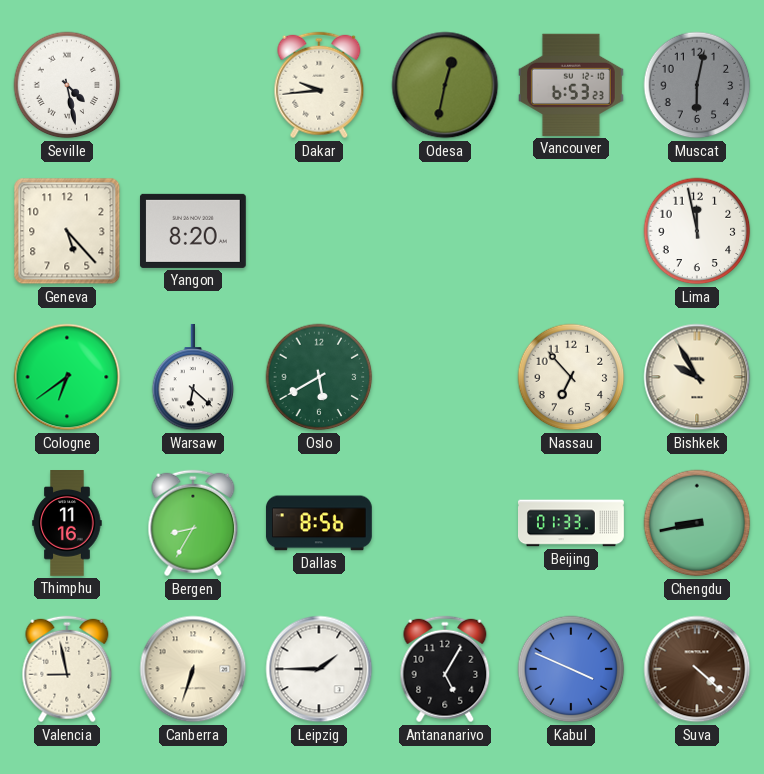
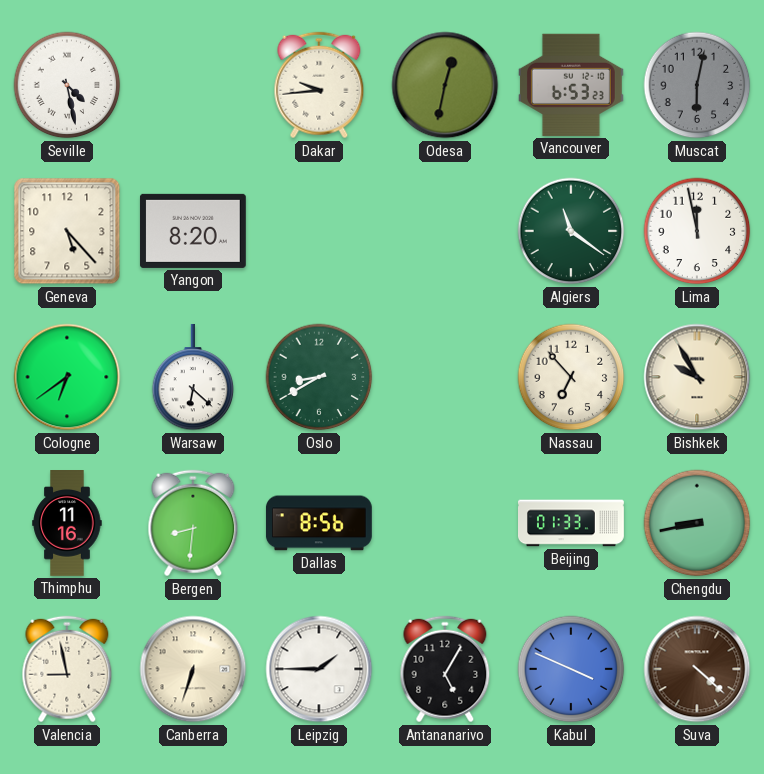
Algiers: none -> 11:21
Oslo: 5:40 -> 8:40
Bergen: 8:35 -> 8:31
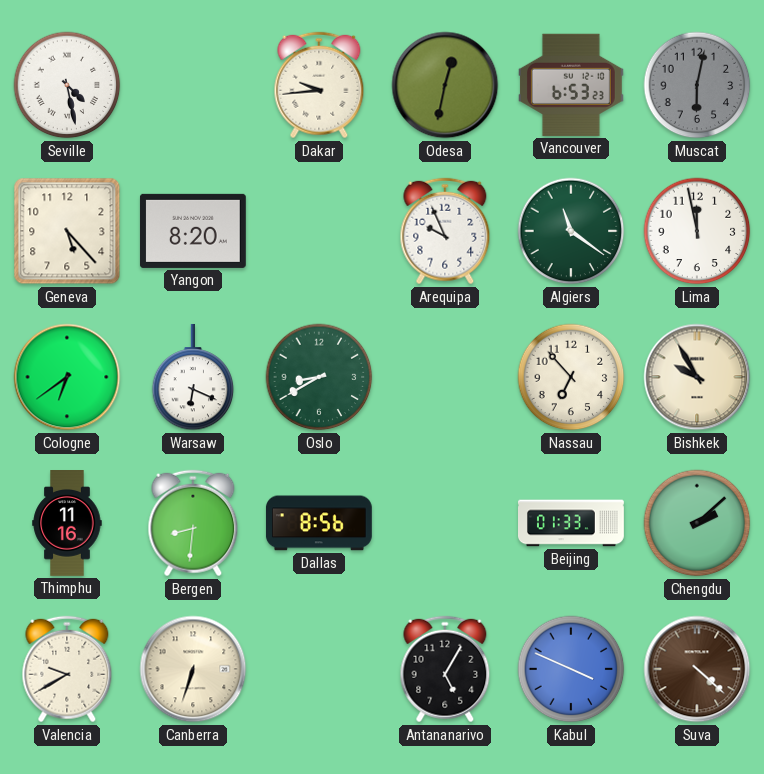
Arequipa: none -> 9:56
Warsaw: 6:22 -> 6:19
Chengdu: 8:43 -> 2:08
Valencia: 8:58 -> 9:40
Leipzig: 1:45 -> none
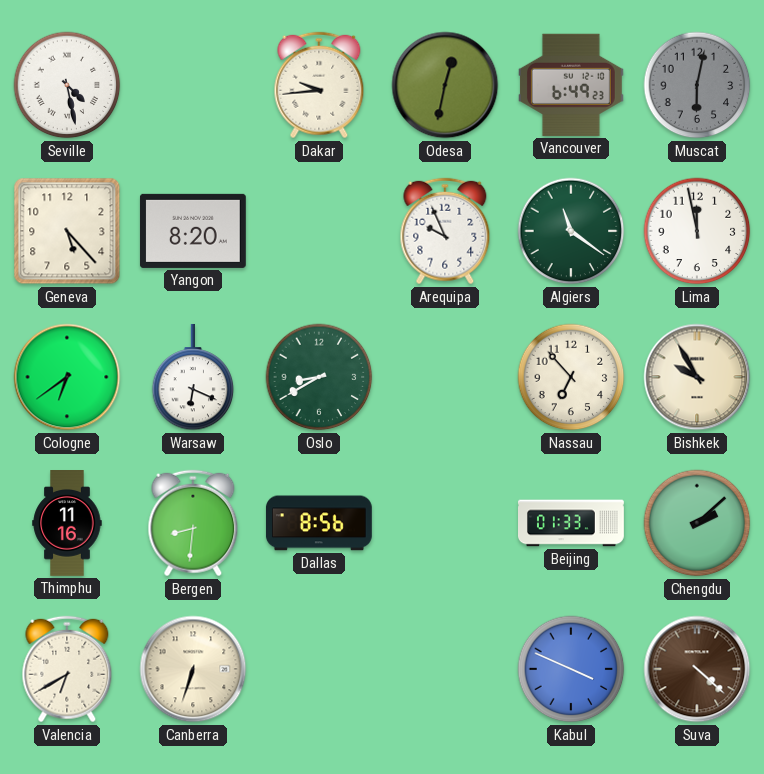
Vancouver: 6:53 -> 6:49
Valencia: 9:40 -> 6:40
Antananarivo: 5:05 -> none
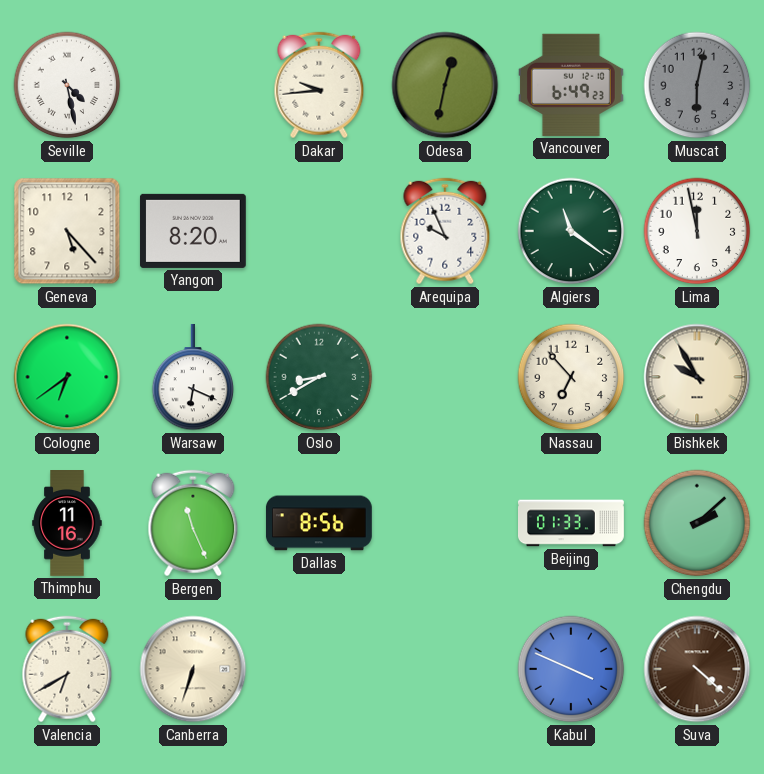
Bergen: 8:31 -> 11:26
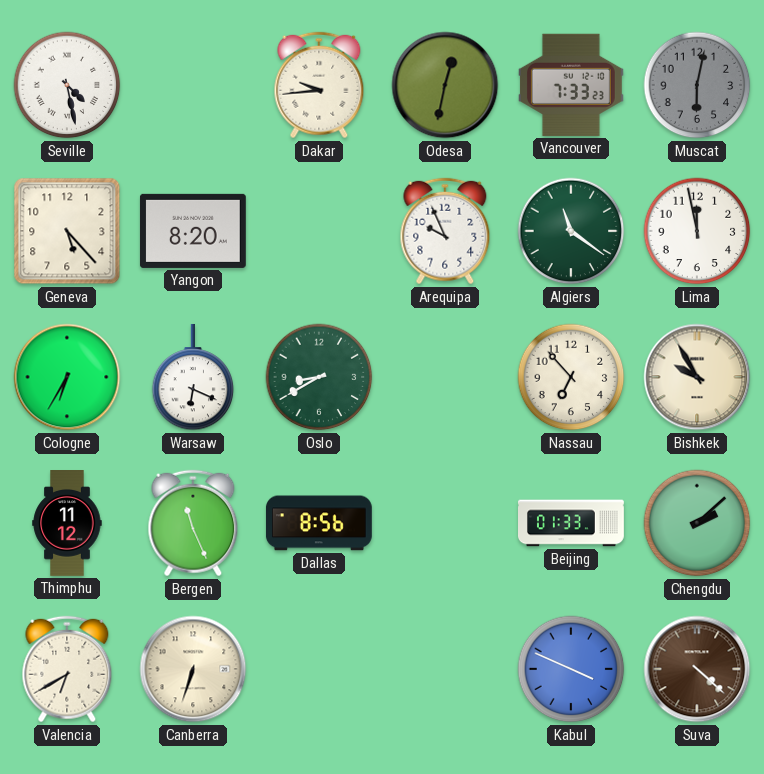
Vancouver: 6:49 -> 7:33
Cologne: 6:39 -> 6:35
Thimphu: 11:16 -> 11:12
